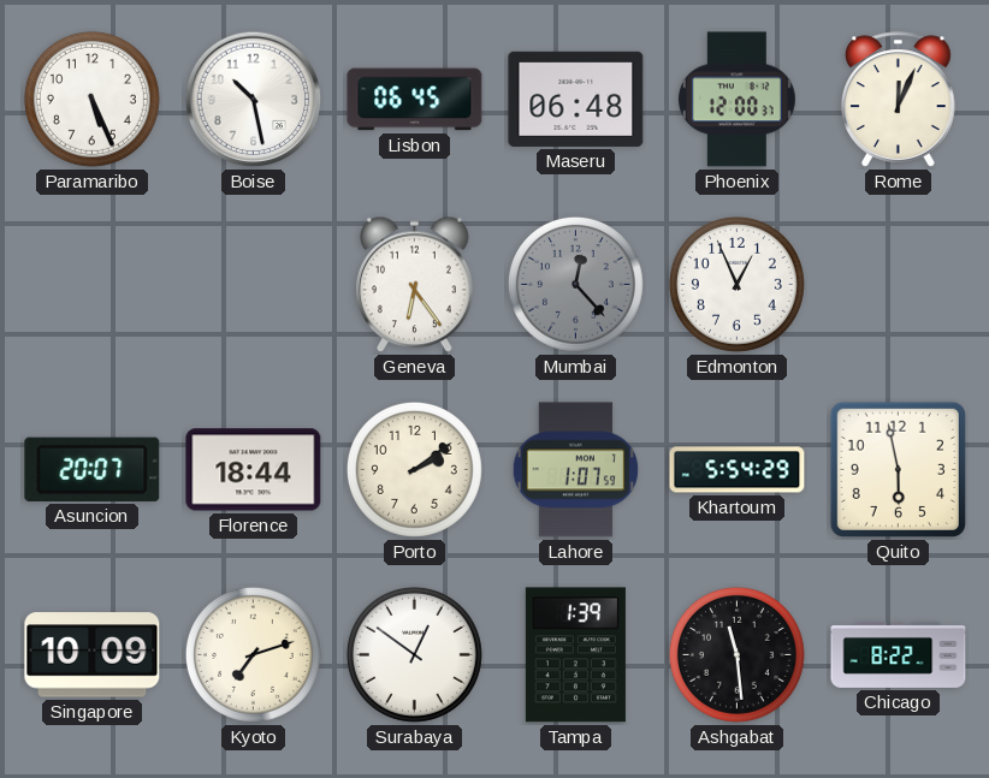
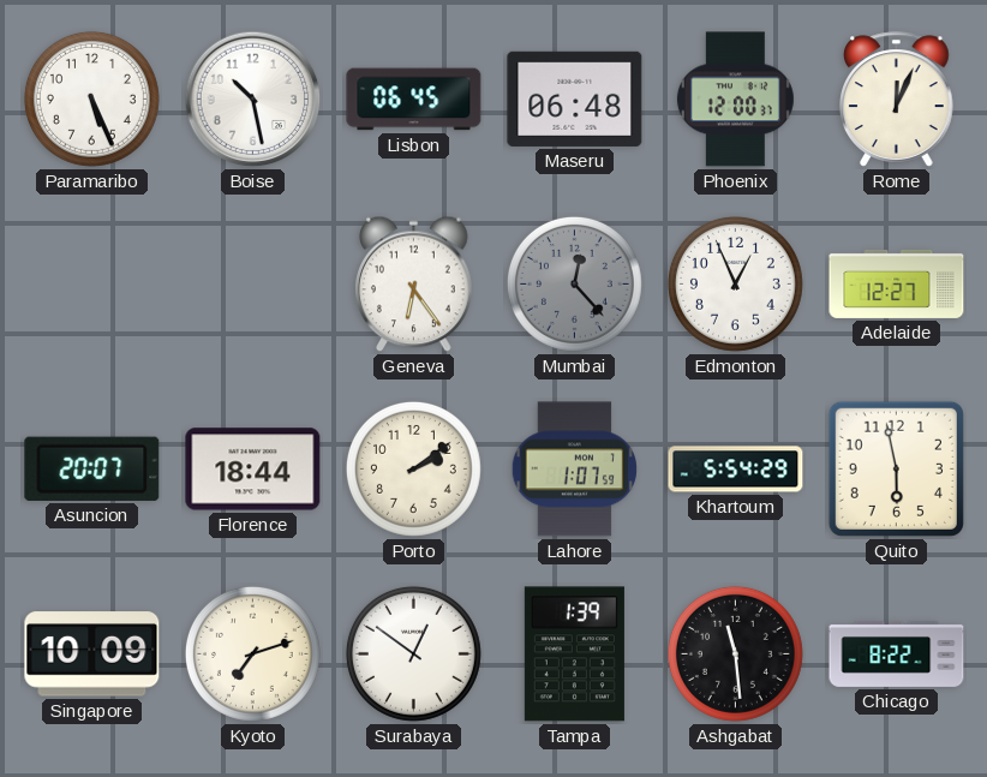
Adelaide: none -> 12:27
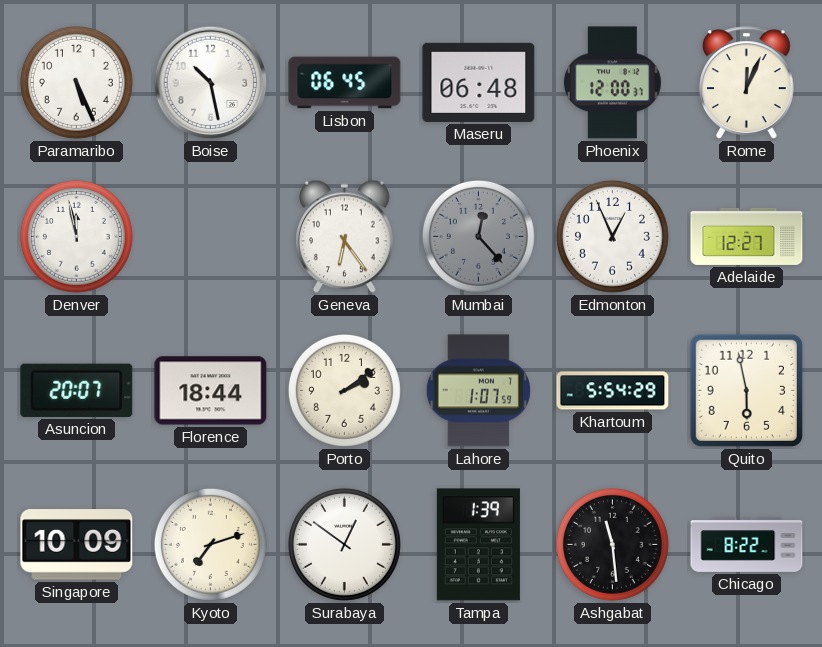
Denver: none -> 11:58
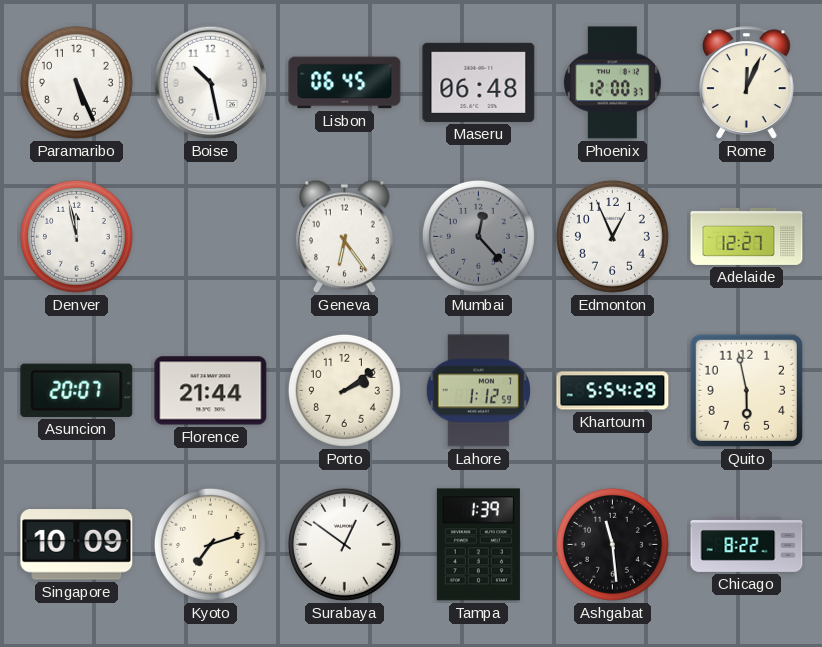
Florence: 18:44 -> 21:44
Lahore: 1:07 -> 1:12
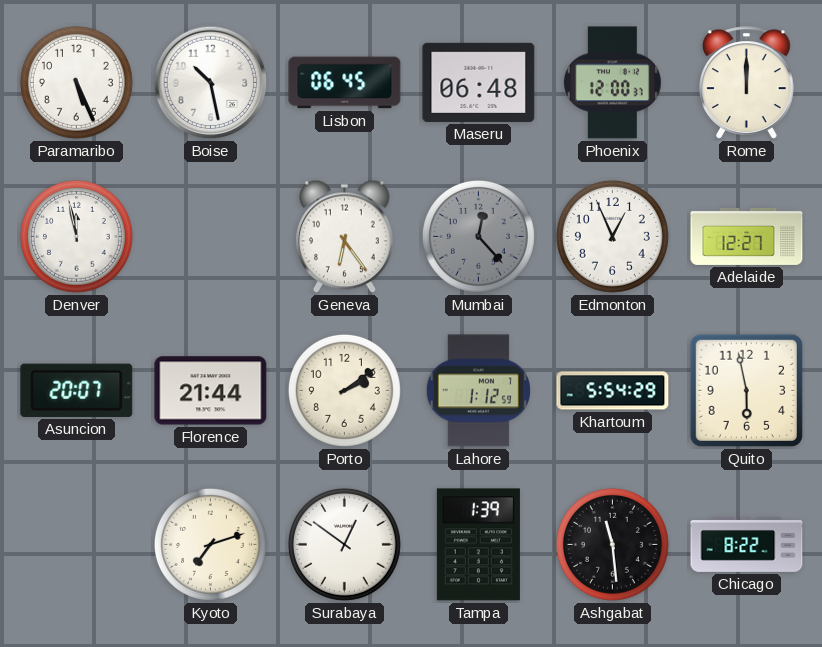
Rome: 12:04 -> 12:00
Singapore: 10:09 -> none
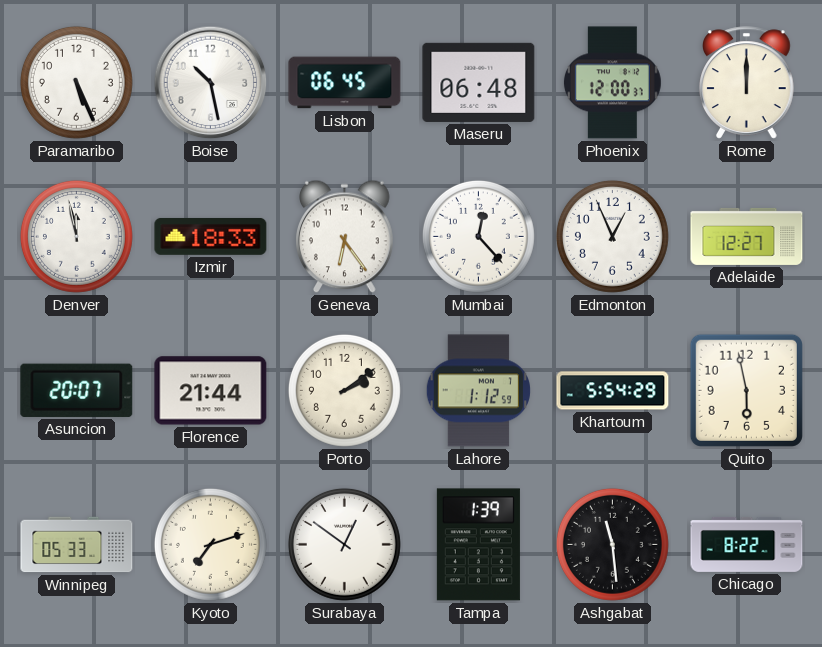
Izmir: none -> 18:33
Mumbai dial: grey -> white
Winnipeg: none -> 05:33
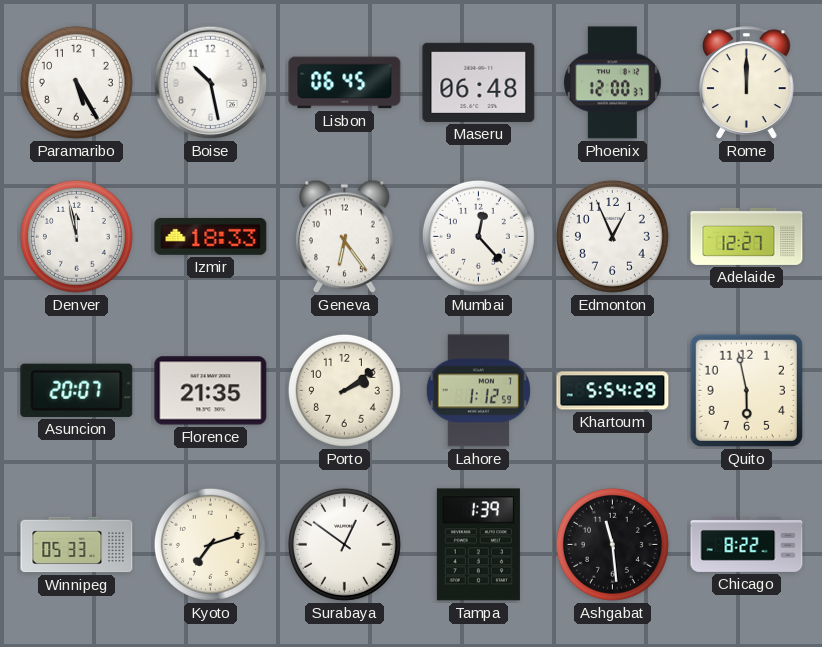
Paramaribo: 5:26 -> 5:25
Florence: 21:44 -> 21:35
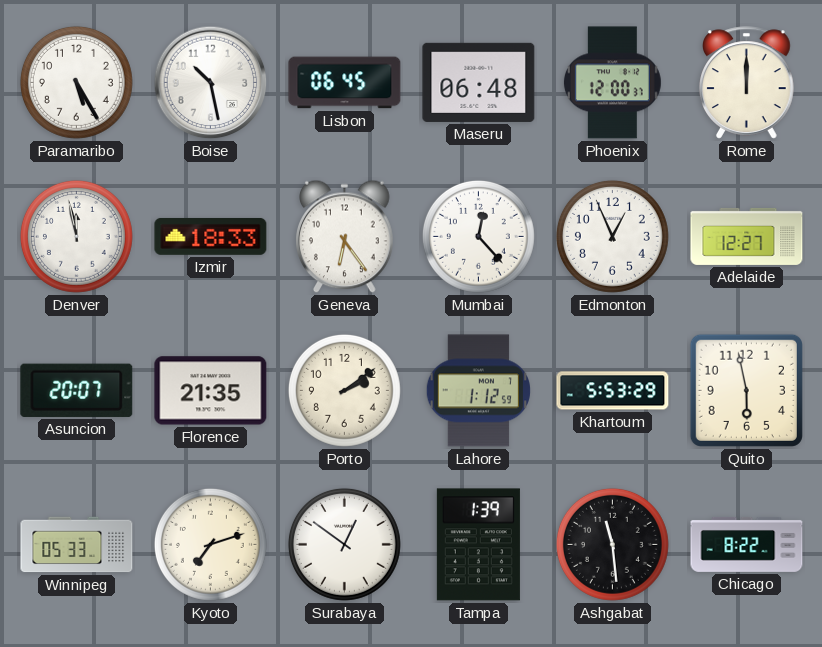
Khartoum: 5:54 -> 5:53
